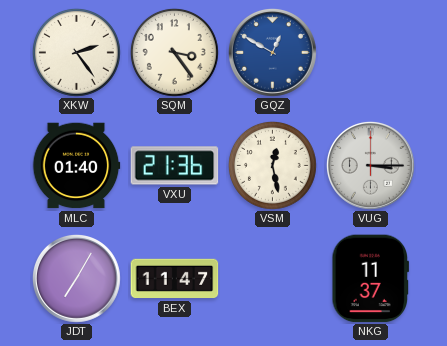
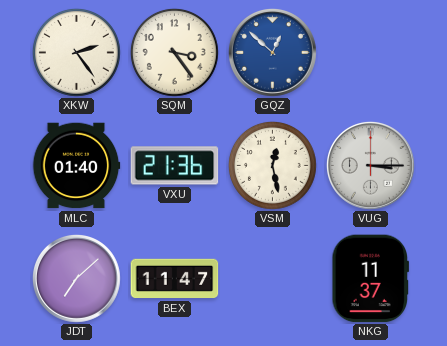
GQZ: 12:50 -> 12:52
JDT: 7:05 -> 7:08
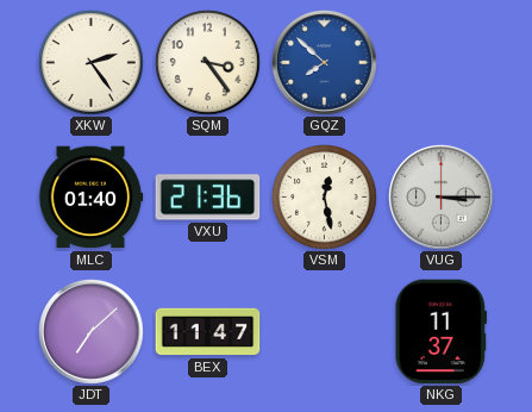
GQZ: 12:52 -> 7:52
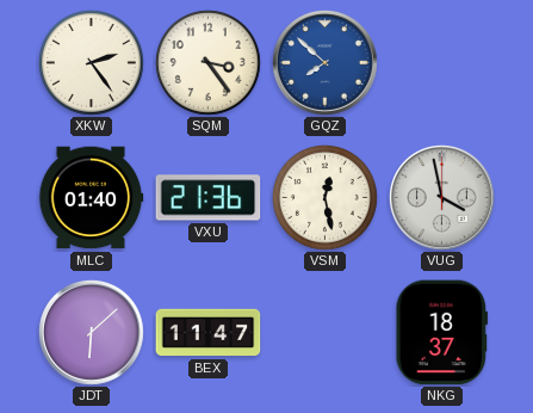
VUG: 3:15 -> 3:58
JDT: 7:08 -> 6:08
NKG: 11:37 -> 18:37
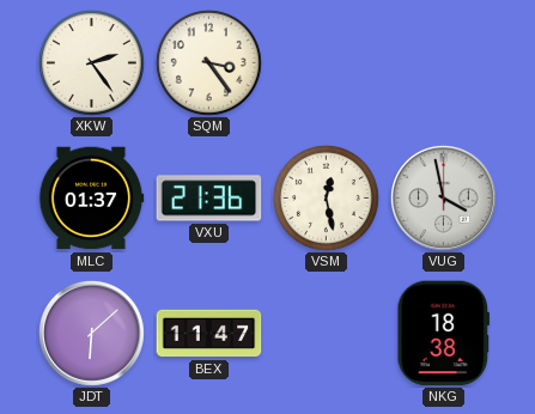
GQZ: 7:52 -> none
MLC: 01:40 -> 01:37
NKG: 18:37 -> 18:38
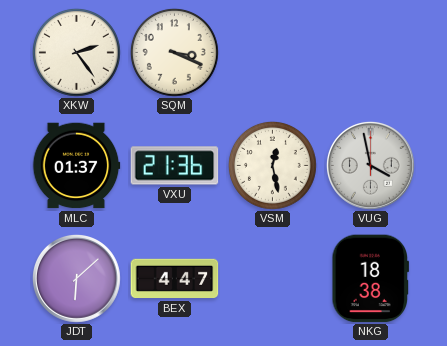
SQM: 3:24 -> 3:19
BEX: 11:47 -> 4:47
